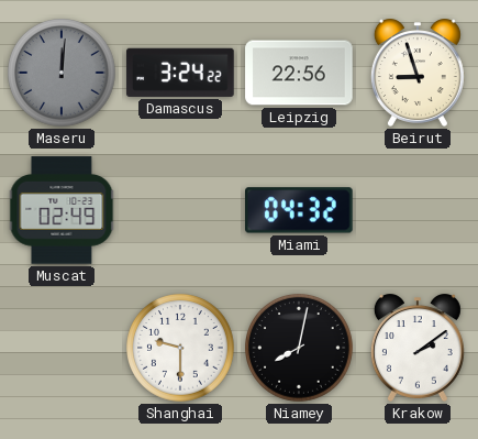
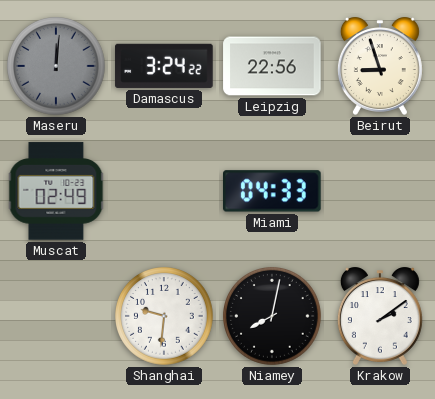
Miami: 04:32 -> 04:33
Shanghai: 9:30 -> 9:31
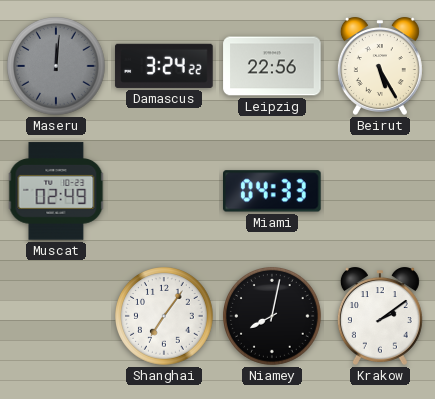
Beirut: 8:57 -> 5:25
Shanghai: 9:31 -> 7:06
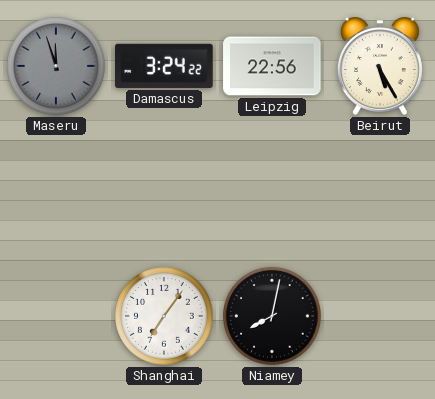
Maseru: 12:01 -> 11:57
Muscat: 02:49 -> none
Miami: 04:33 -> none
Krakow: 2:09 -> none
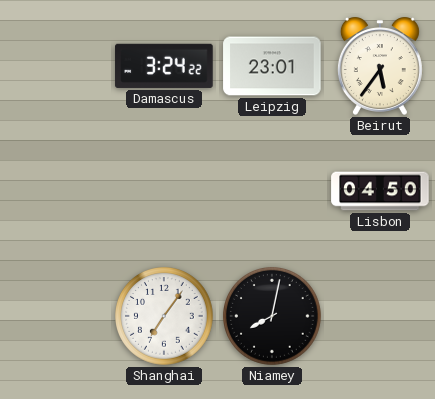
Maseru: 11:57 -> none
Leipzig: 22:56 -> 23:01
Beirut: 5:25 -> 5:36
Lisbon: none -> 04:50
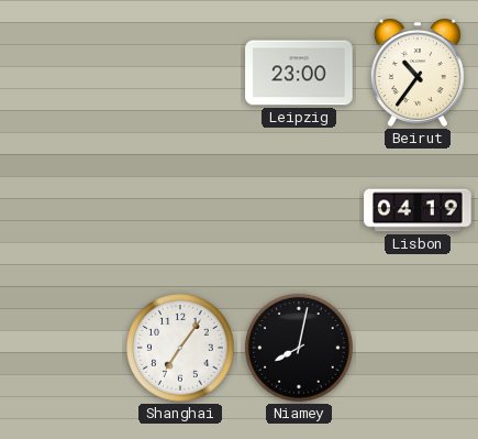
Damascus: 3:24 -> none
Leipzig: 23:01 -> 23:00
Beirut: 5:36 -> 10:36
Lisbon: 04:50 -> 04:19
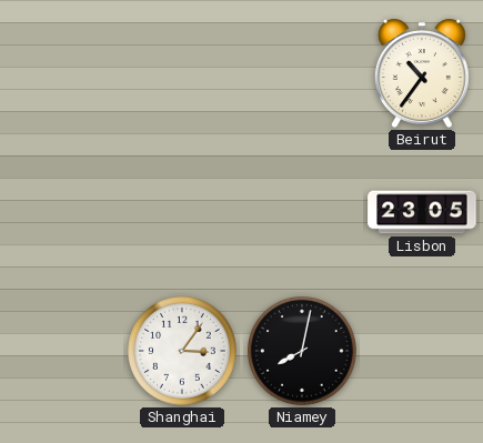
Leipzig: 23:00 -> none
Lisbon: 04:19 -> 23:05
Shanghai: 7:06 -> 3:06
